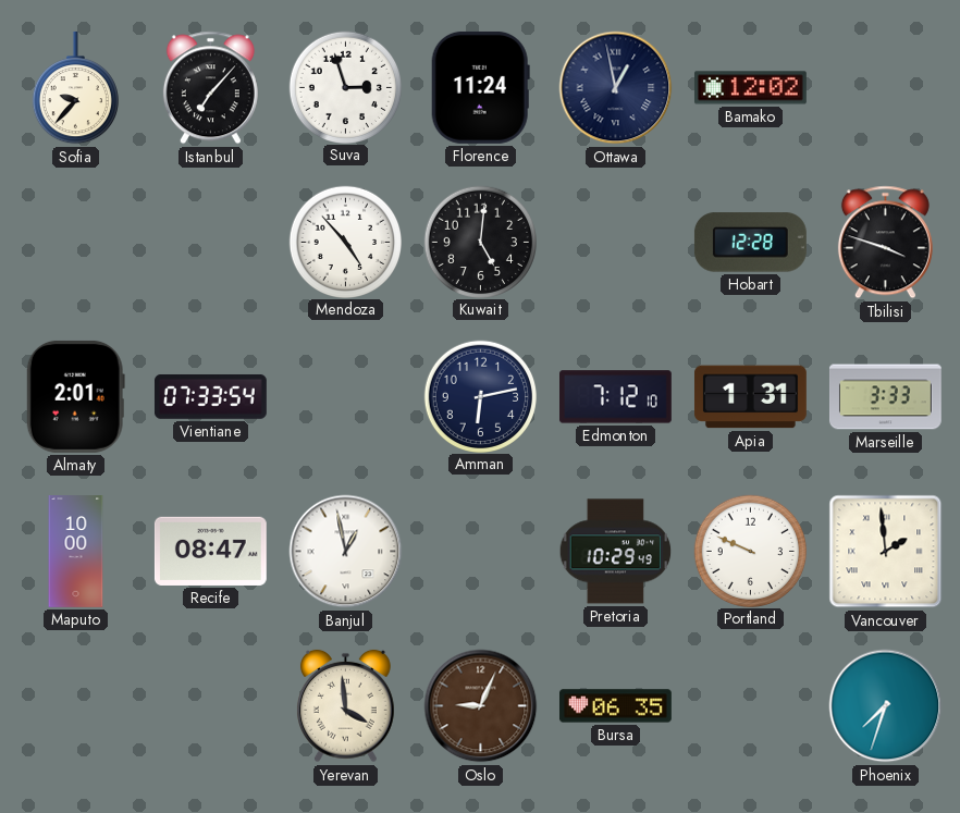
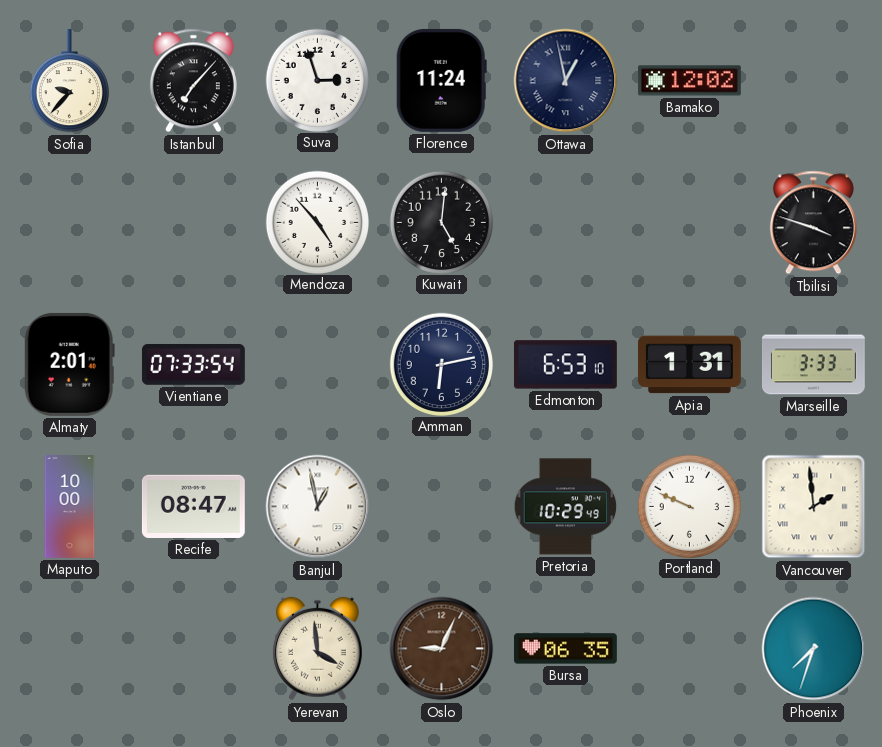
Hobart: 12:28 -> none
Edmonton: 7:12 -> 6:53
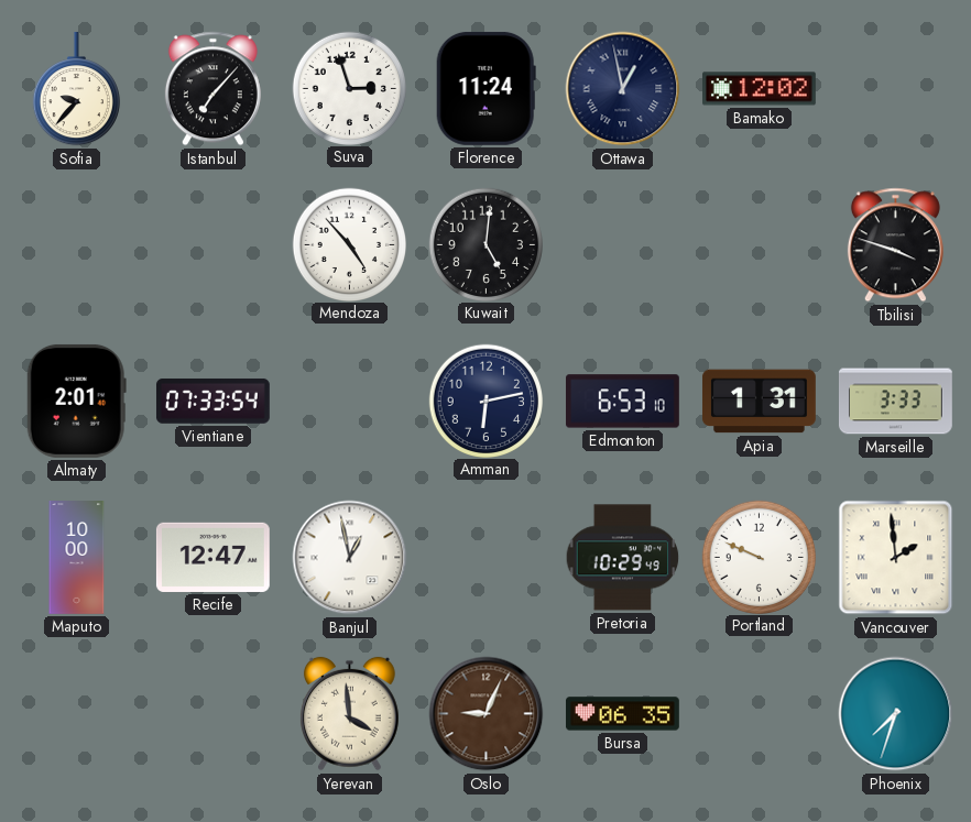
Recife: 08:47 -> 12:47
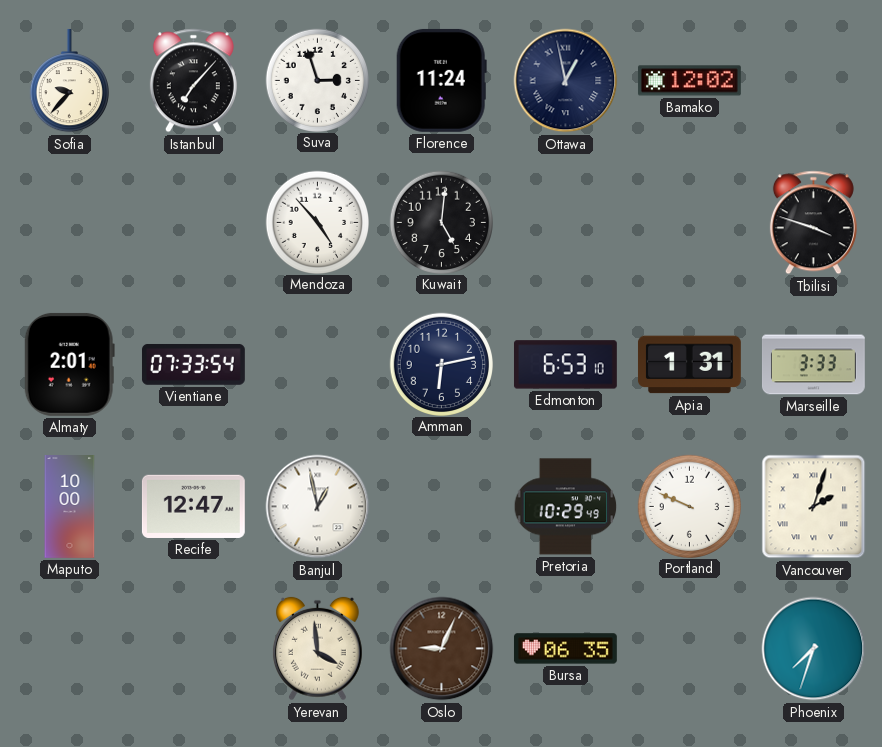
Vancouver: 1:59 -> 2:03
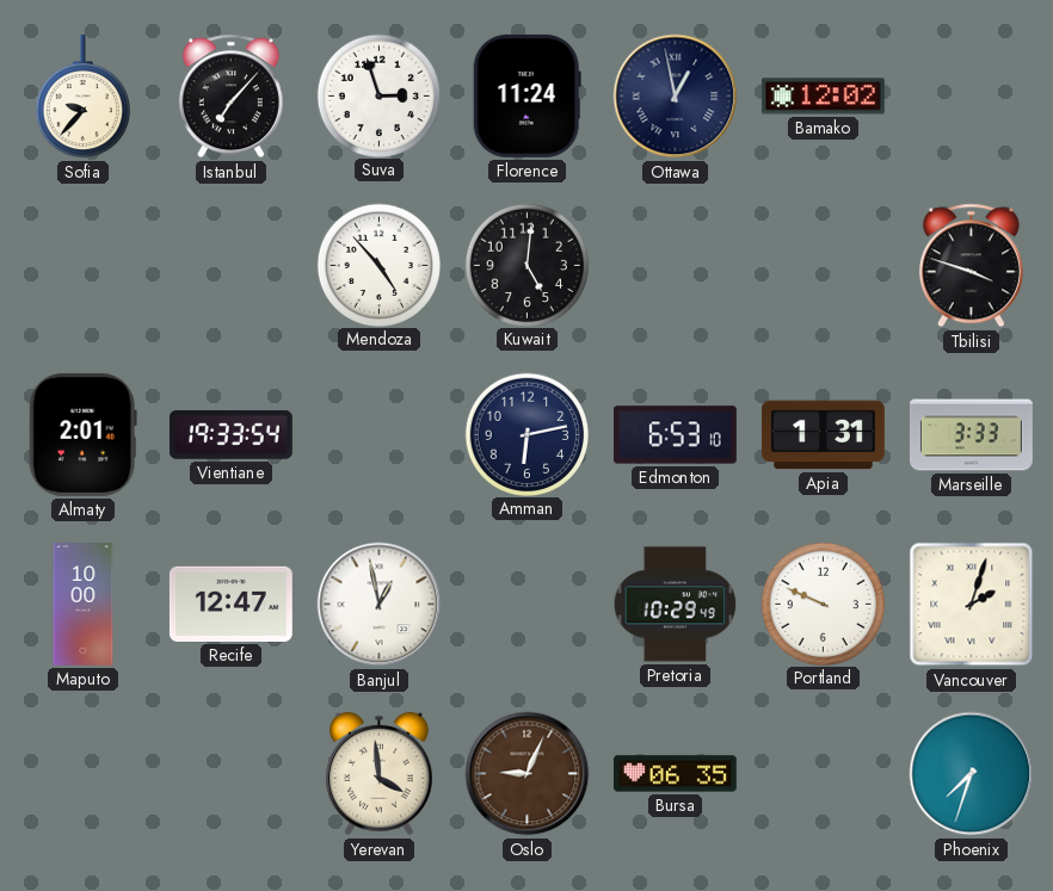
Vientiane: 07:33 -> 19:33
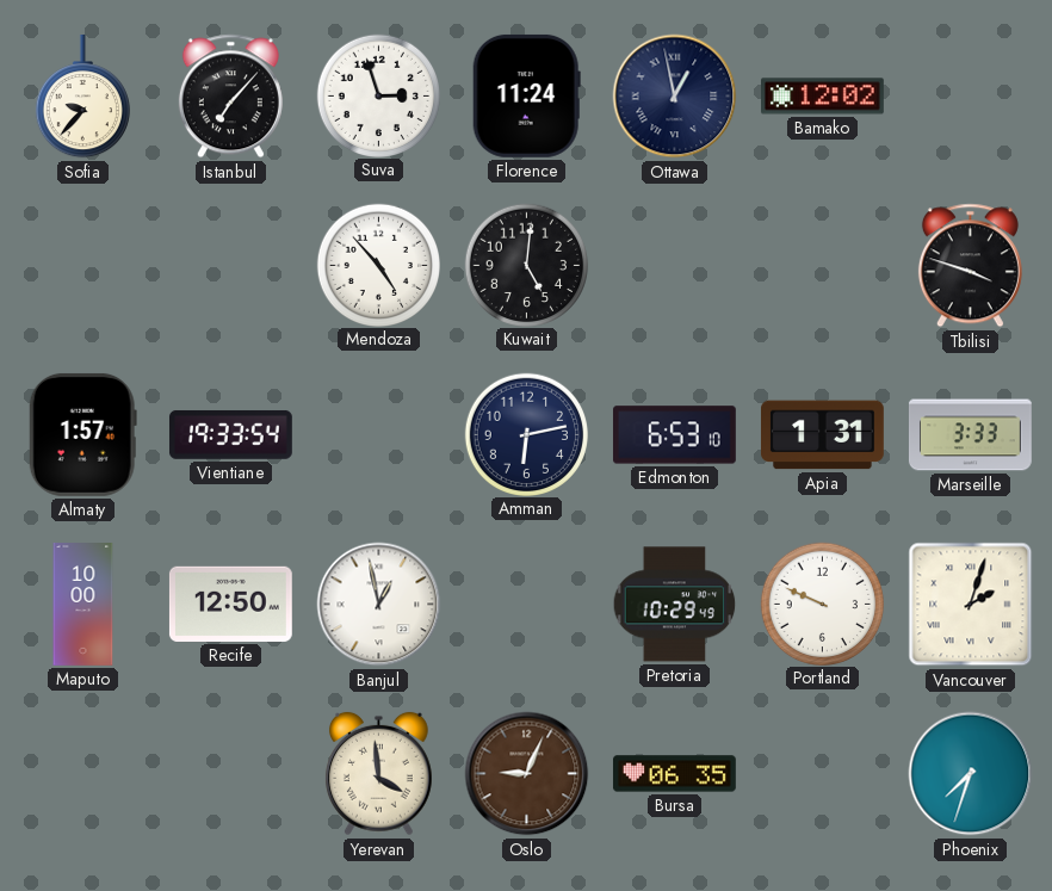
Almaty: 2:01 -> 1:57
Recife: 12:47 -> 12:50
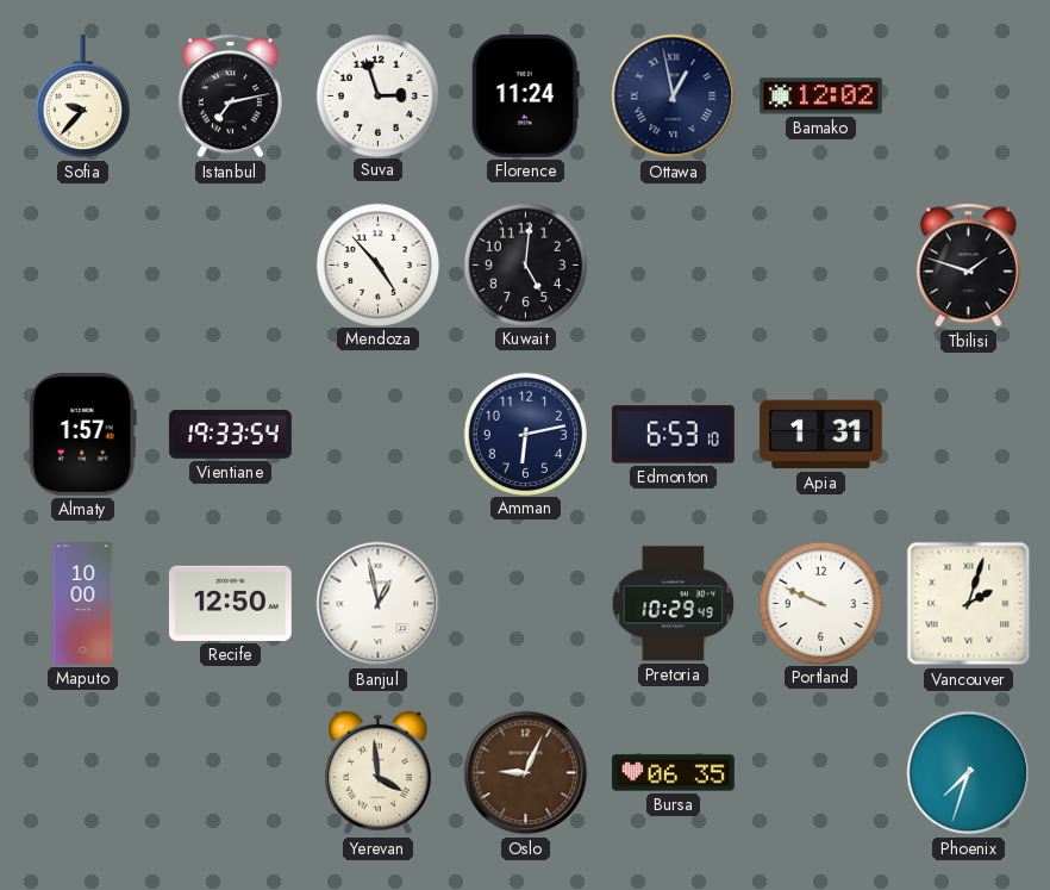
Istanbul: 7:07 -> 7:13
Tbilisi: 3:48 -> 1:48
Marseille: 3:33 -> none
